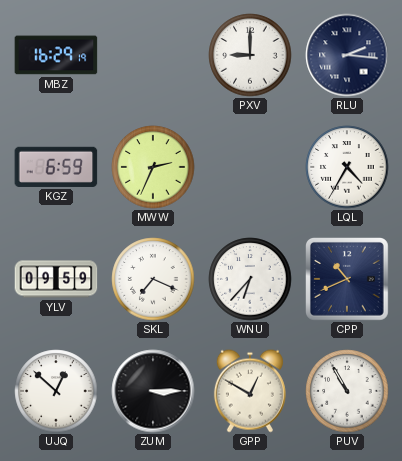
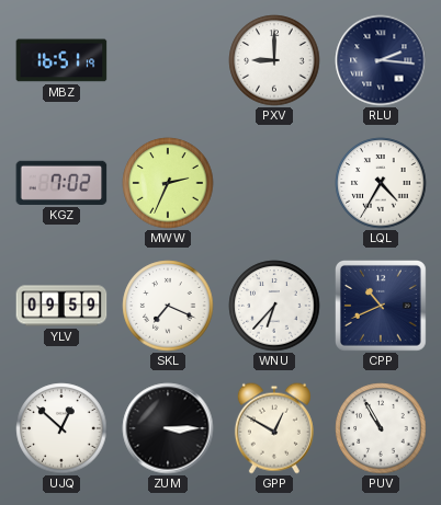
MBZ: 16:29 -> 16:51
KGZ: 6:59 -> 7:02
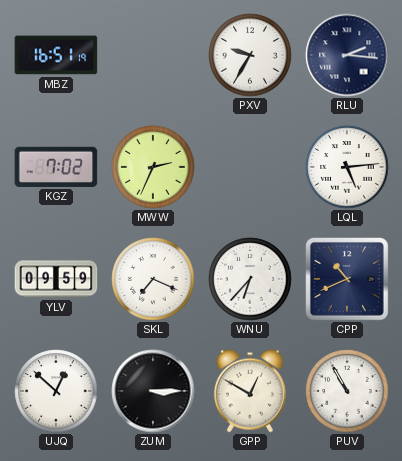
PXV: 9:00 -> 9:35
LQL: 4:35 -> 5:14
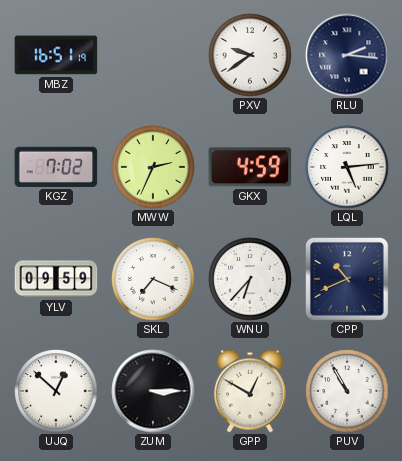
PXV: 9:35 -> 9:39
GKX: none -> 4:59
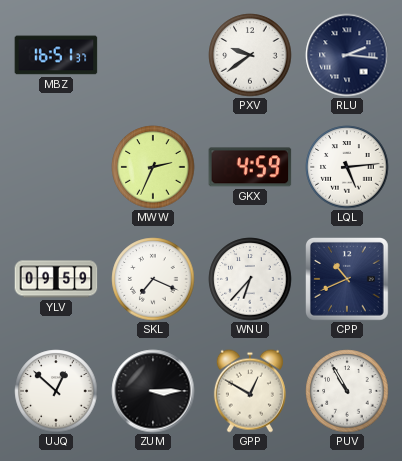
MBZ: 16:51:19 -> 16:51:37
KGZ: 7:02 -> none
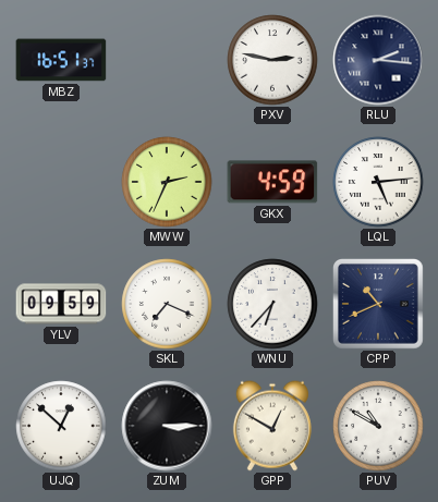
PXV: 9:39 -> 2:47
PUV: 10:55 -> 10:50
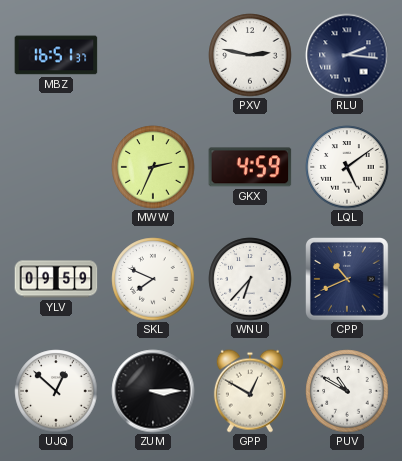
LQL: 5:14 -> 5:09
SKL: 7:19 -> 7:49
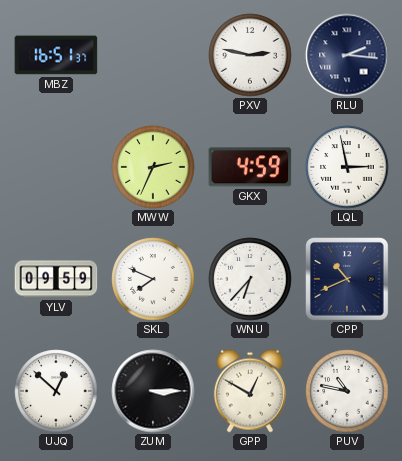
LQL: 5:09 -> 2:58
PUV: 10:50 -> 10:47
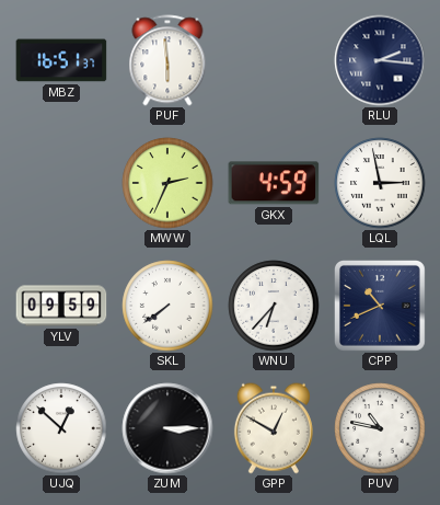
PUF: none -> 5:59
PXV: 2:47 -> none
SKL: 7:49 -> 7:39
